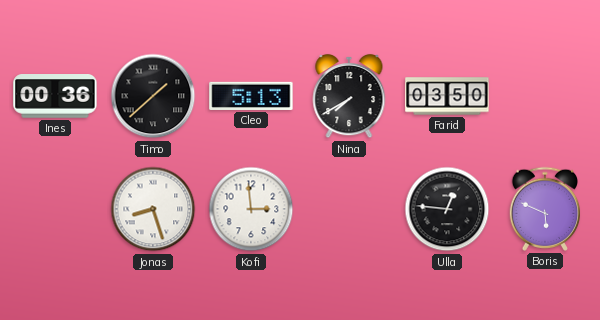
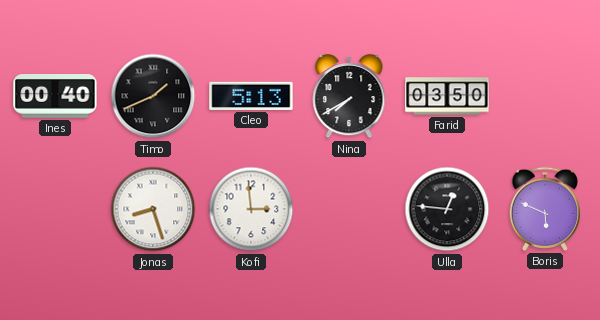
Ines: 00:36 -> 00:40
Timo: 1:38 -> 1:41
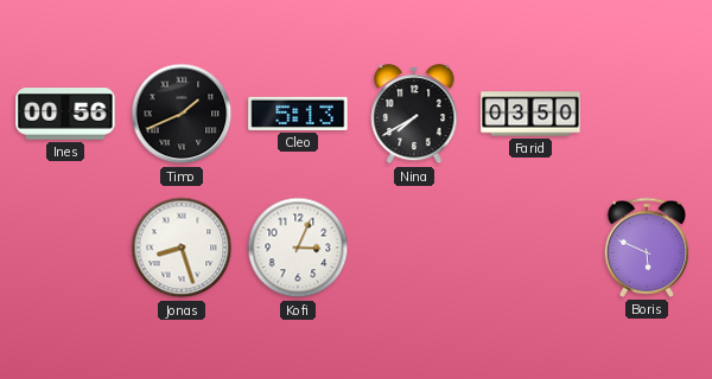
Ines: 00:40 -> 00:56
Kofi: 2:59 -> 3:04
Ulla: 12:46 -> none
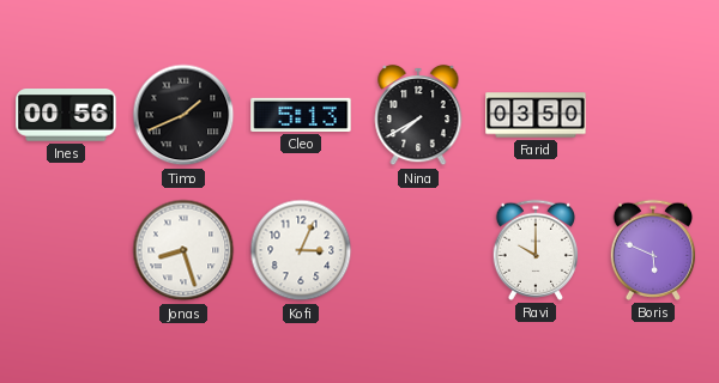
Ravi: none -> 10:00
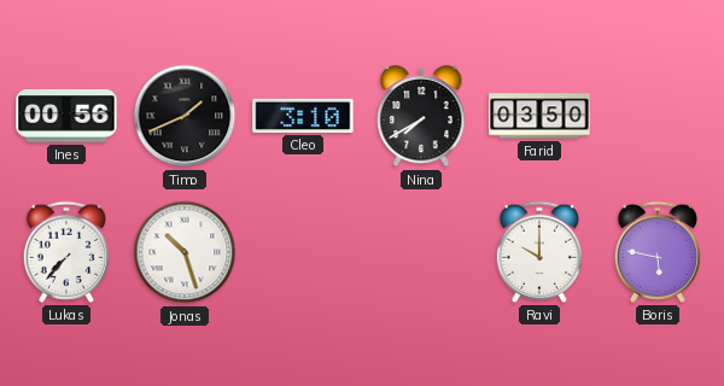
Cleo: 5:13 -> 3:10
Lukas: none -> 7:37
Jonas: 8:27 -> 10:27
Kofi: 3:04 -> none
Boris: 5:49 -> 5:47
